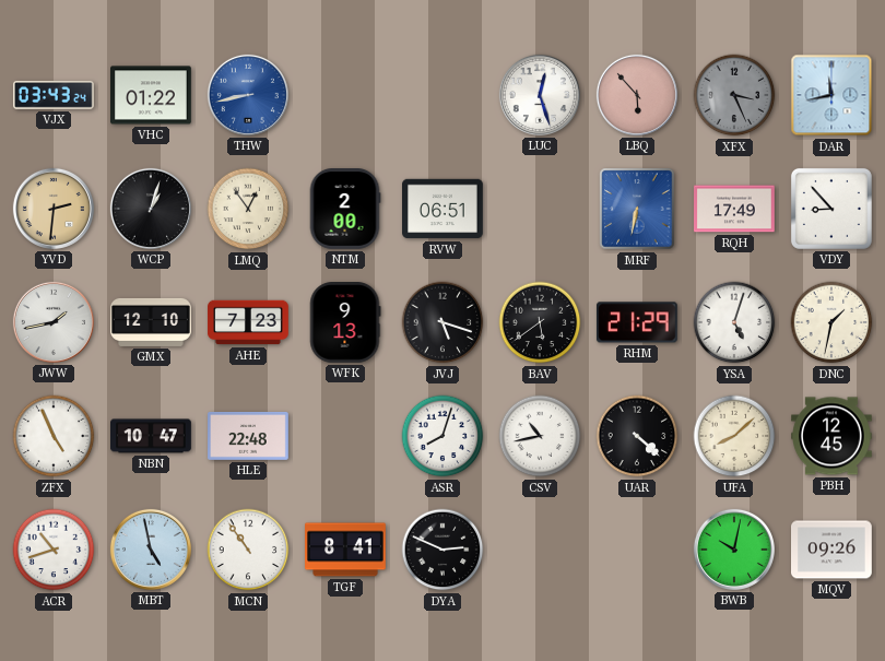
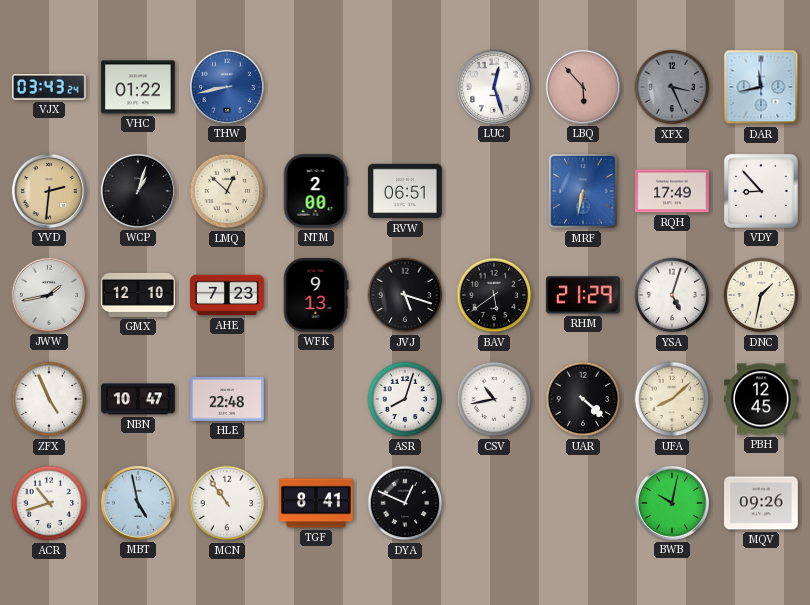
LMQ: 12:54 -> 12:52
DYA: 2:49 -> 12:49
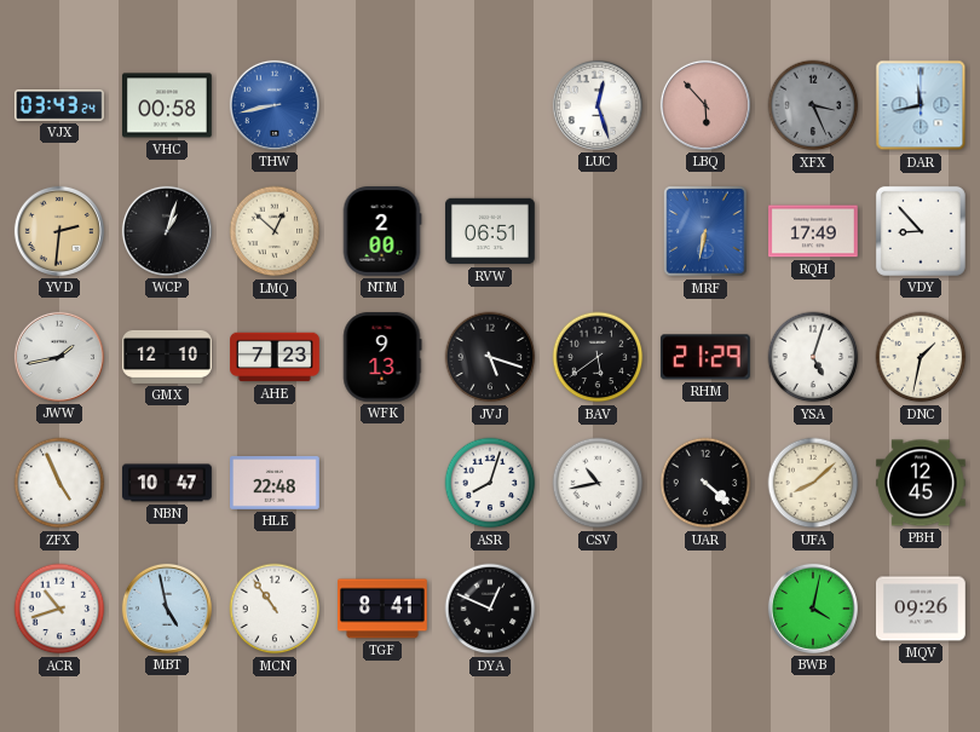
VHC: 01:22 -> 00:58
BWB: 10:02 -> 4:02
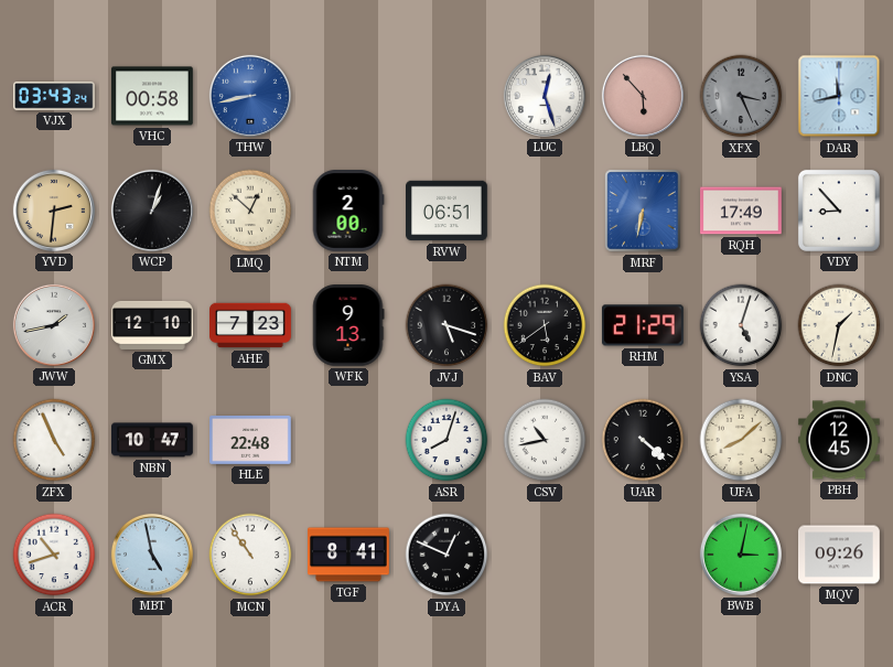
BWB: 4:02 -> 3:02
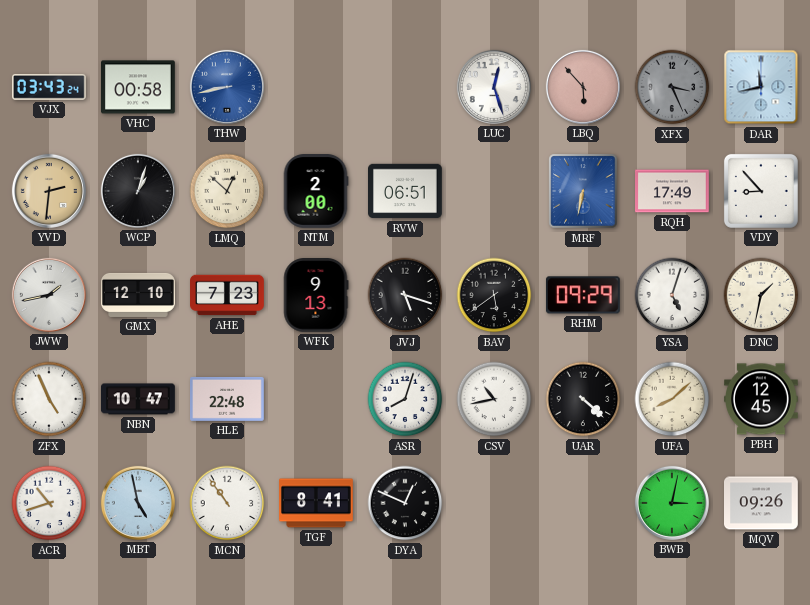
RHM: 21:29 -> 09:29
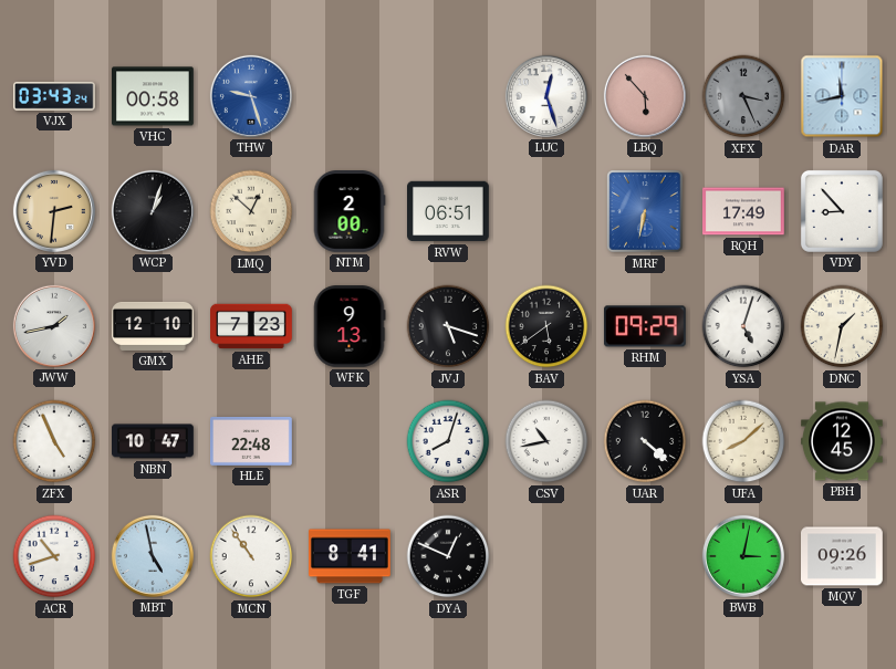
THW: 8:43 -> 9:27
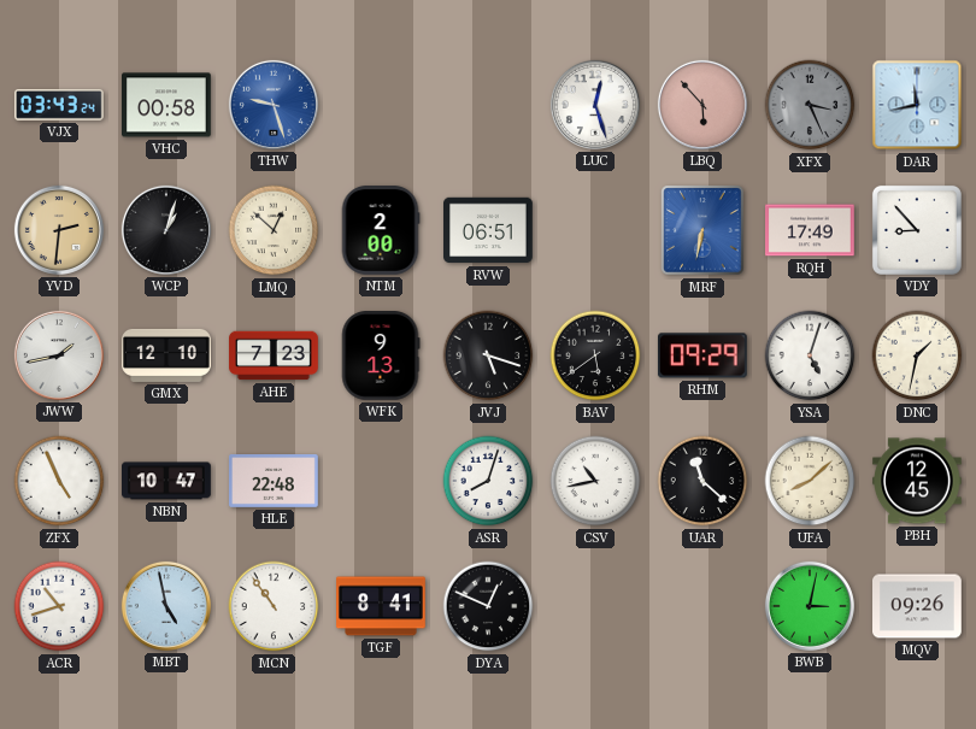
UAR: 4:22 -> 11:22
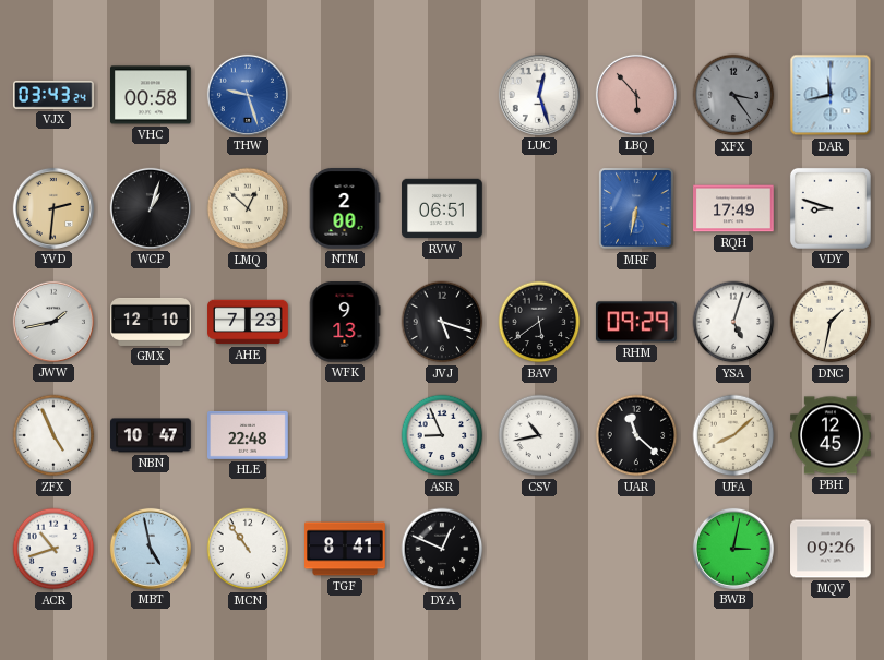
XFX: 3:26 -> 3:24
VDY: 8:53 -> 8:48
ASR: 8:03 -> 8:56
